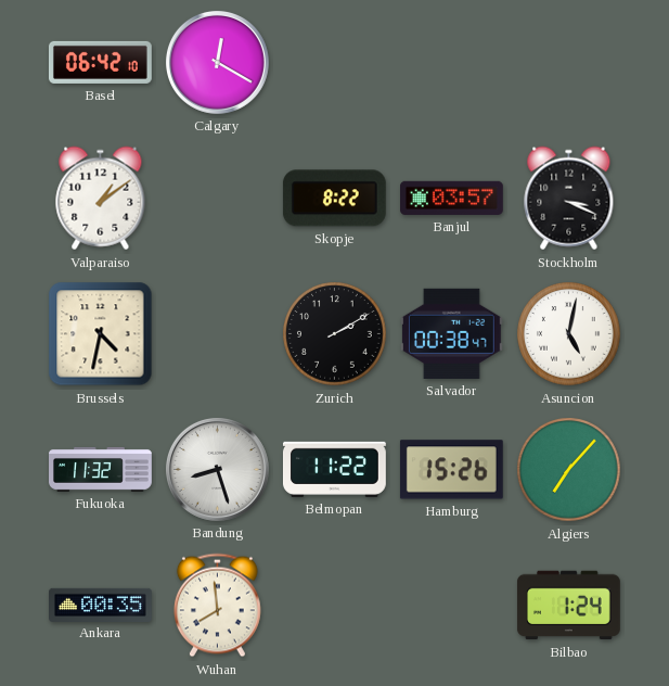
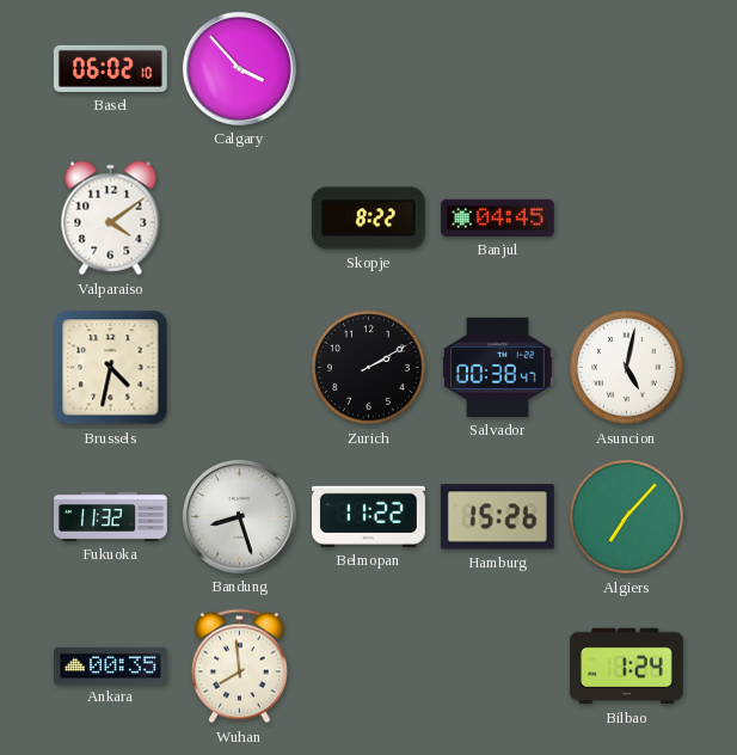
Basel: 06:42 -> 06:02
Calgary: 12:20 -> 3:53
Valparaiso: 1:09 -> 4:09
Banjul: 03:57 -> 04:45
Stockholm: 3:19 -> none
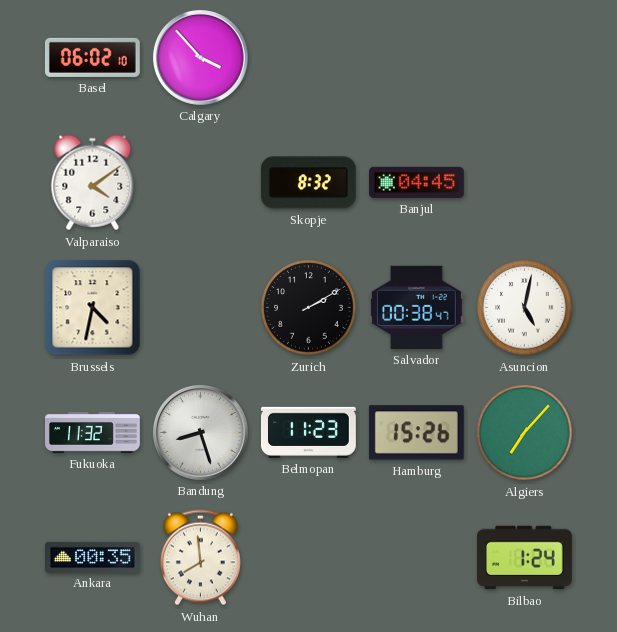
Skopje: 8:22 -> 8:32
Belmopan: 11:22 -> 11:23
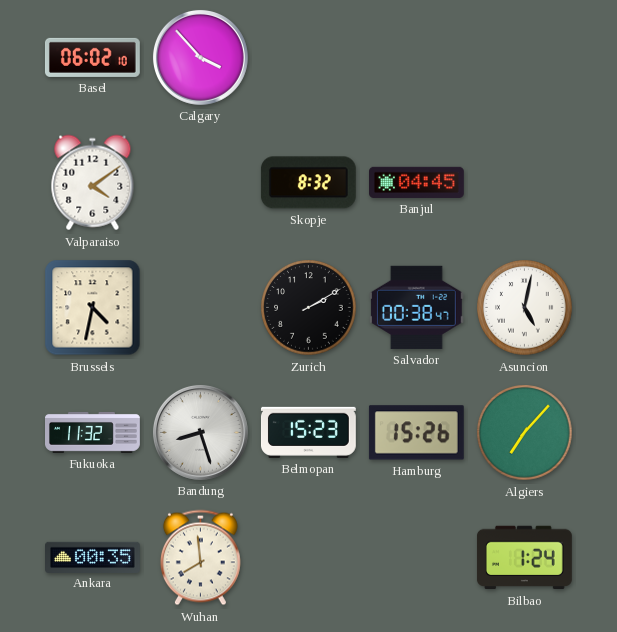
Belmopan: 11:23 -> 15:23
